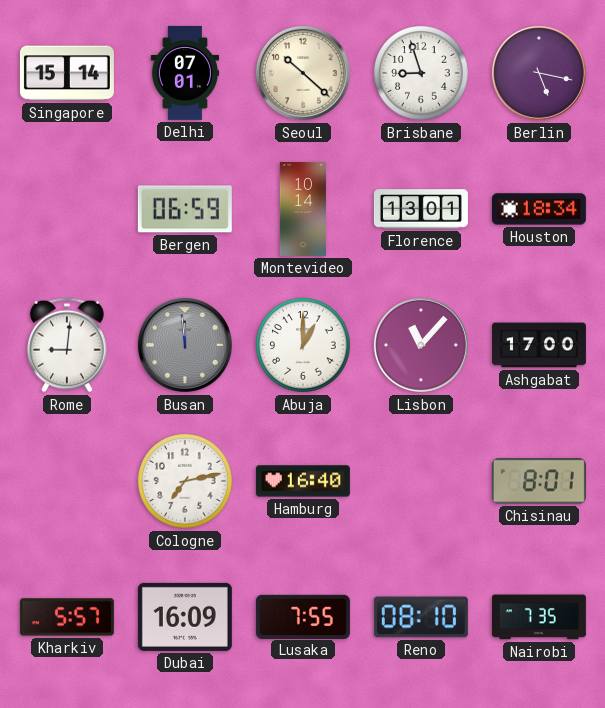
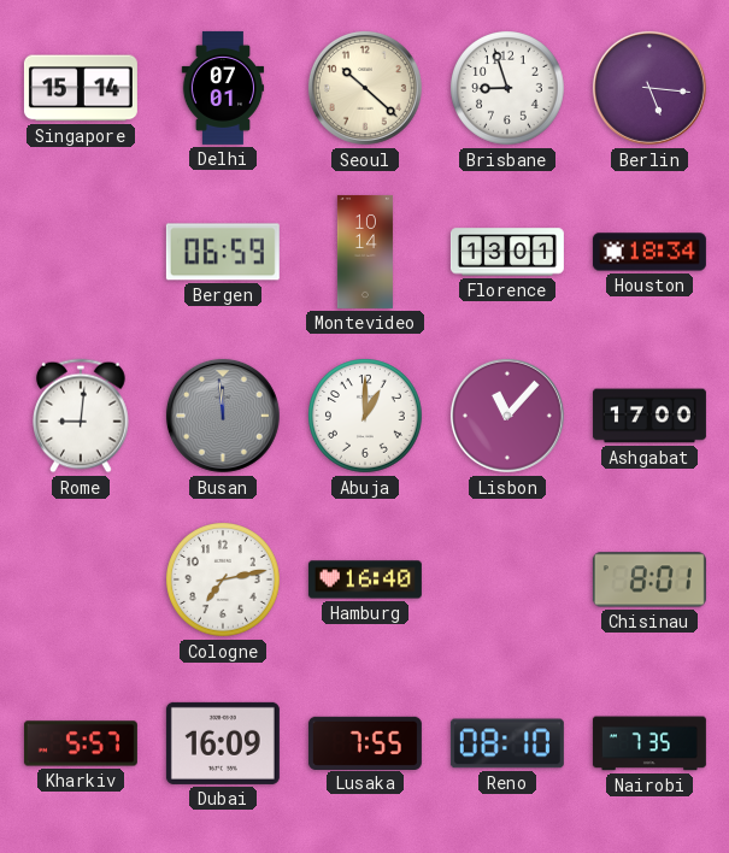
Berlin: 5:17 -> 5:16
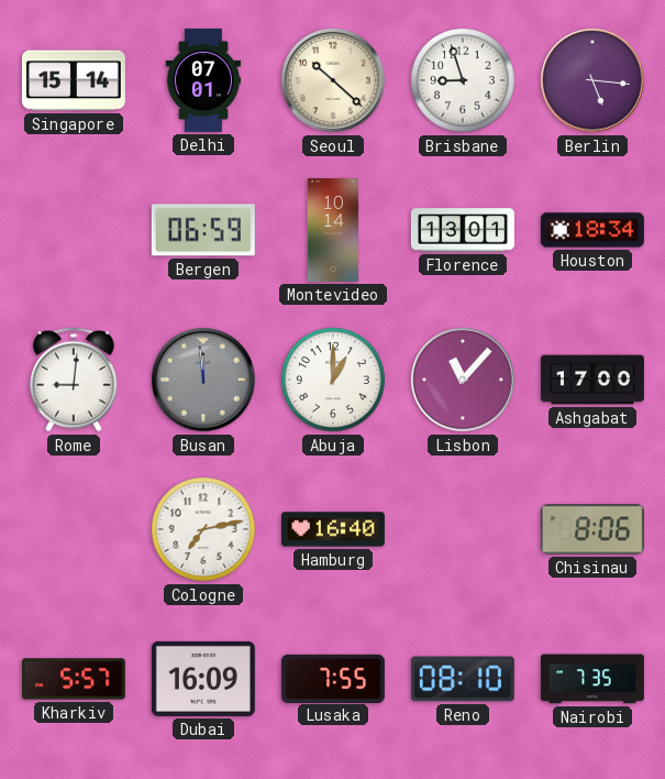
Chisinau: 8:01 -> 8:06
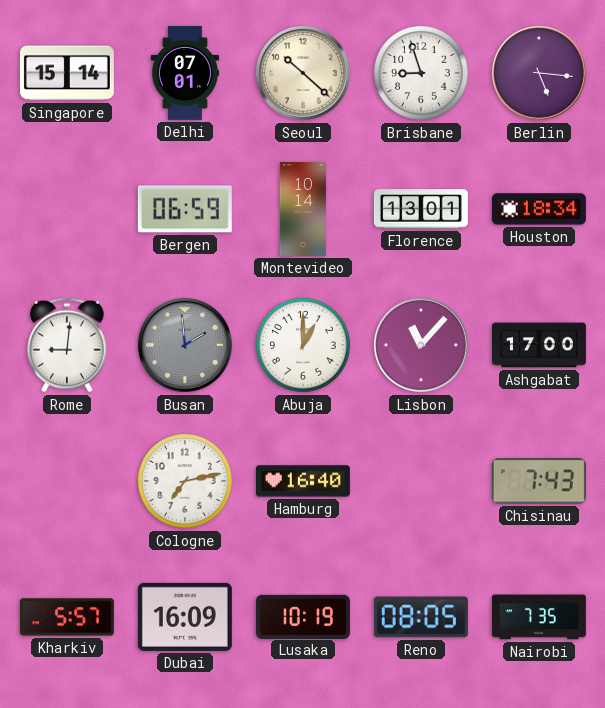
Busan: 11:59 -> 1:59
Chisinau: 8:06 -> 7:43
Lusaka: 7:55 -> 10:19
Reno: 08:10 -> 08:05
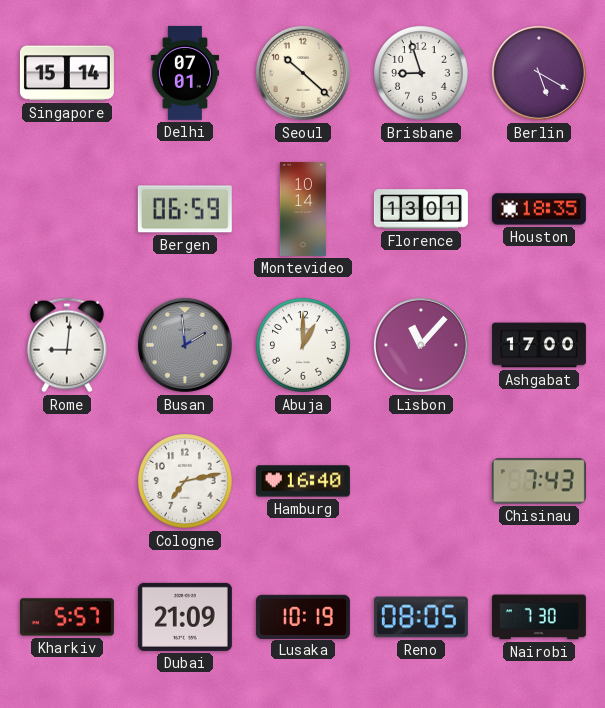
Berlin: 5:16 -> 5:20
Houston: 18:34 -> 18:35
Dubai: 16:09 -> 21:09
Nairobi: 7:35 -> 7:30
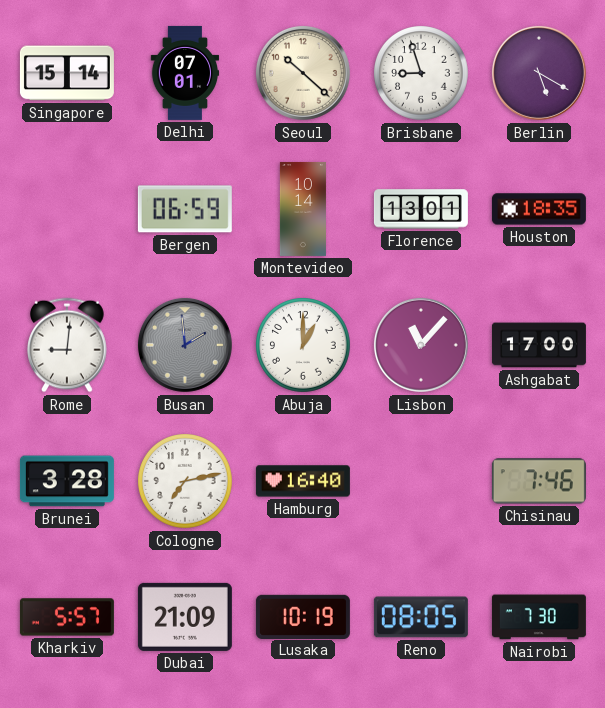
Brunei: none -> 3:28
Chisinau: 7:43 -> 7:46
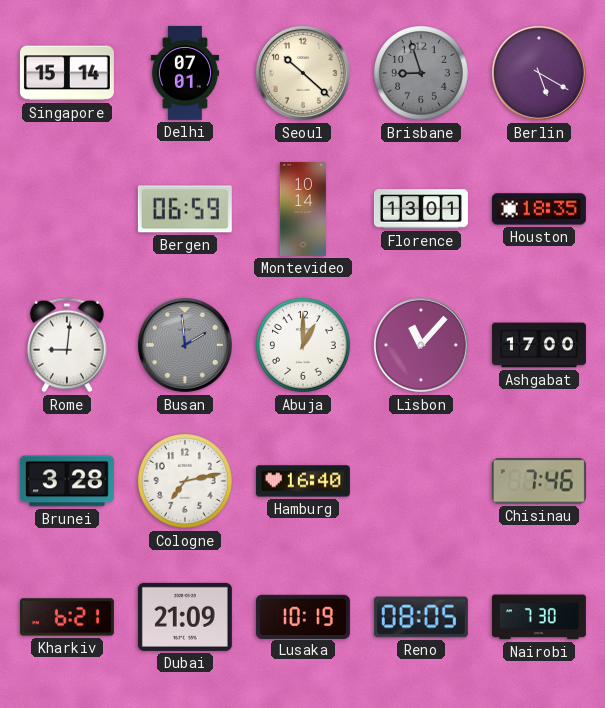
Brisbane dial: white -> grey
Kharkiv: 5:57 -> 6:21
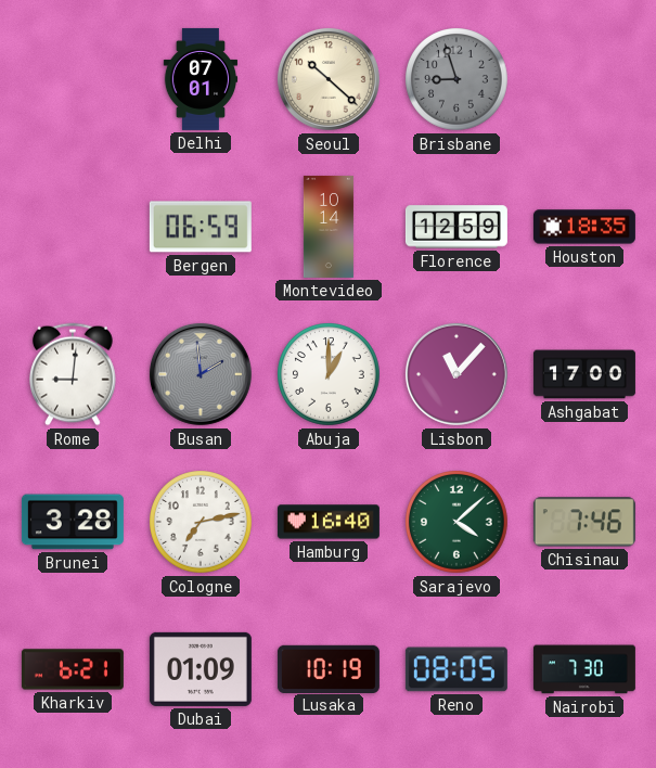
Singapore: 15:14 -> none
Berlin: 5:20 -> none
Florence: 13:01 -> 12:59
Sarajevo: none -> 4:08
Dubai: 21:09 -> 01:09
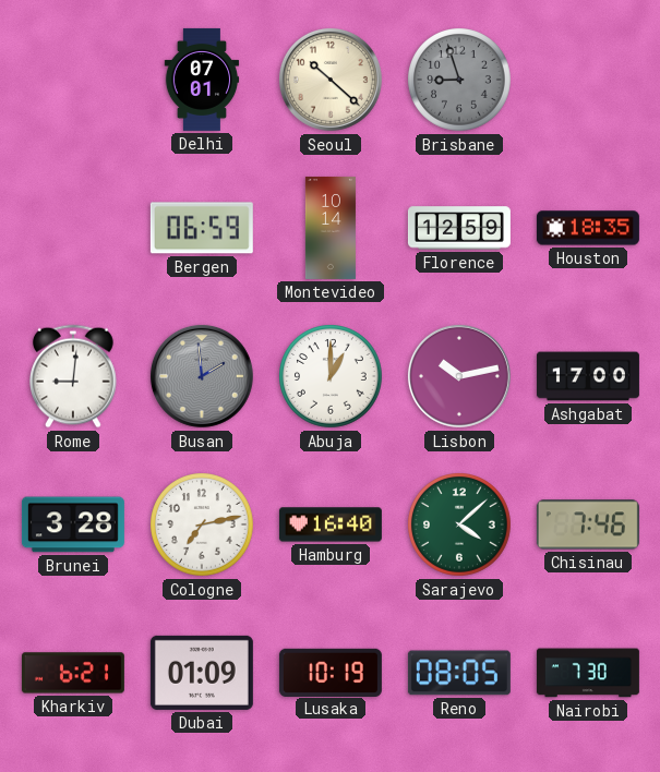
Lisbon: 11:07 -> 10:13
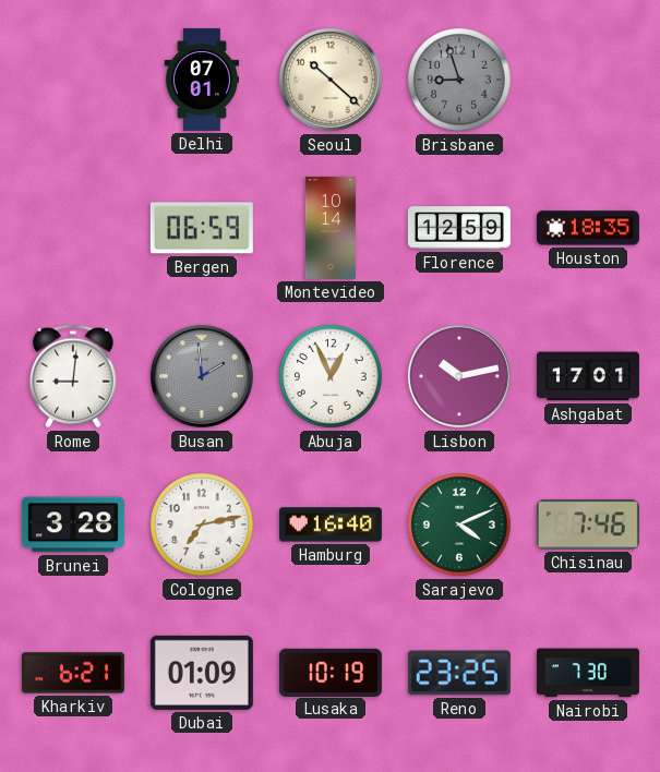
Abuja: 1:00 -> 12:56
Ashgabat: 17:00 -> 17:01
Sarajevo: 4:08 -> 4:11
Reno: 08:05 -> 23:25
